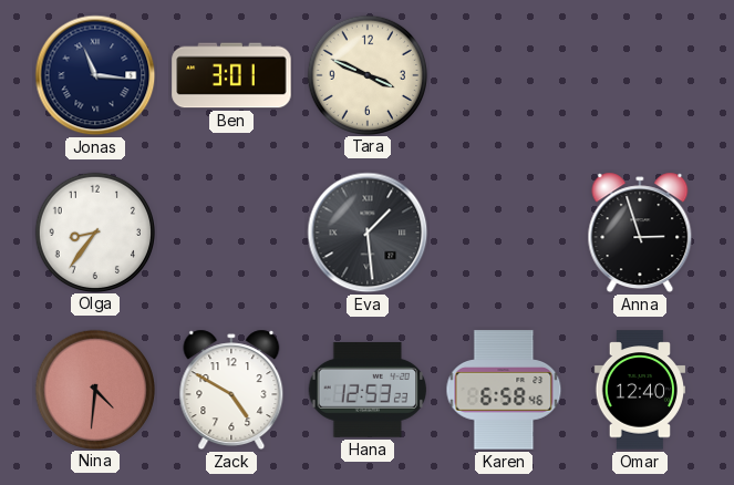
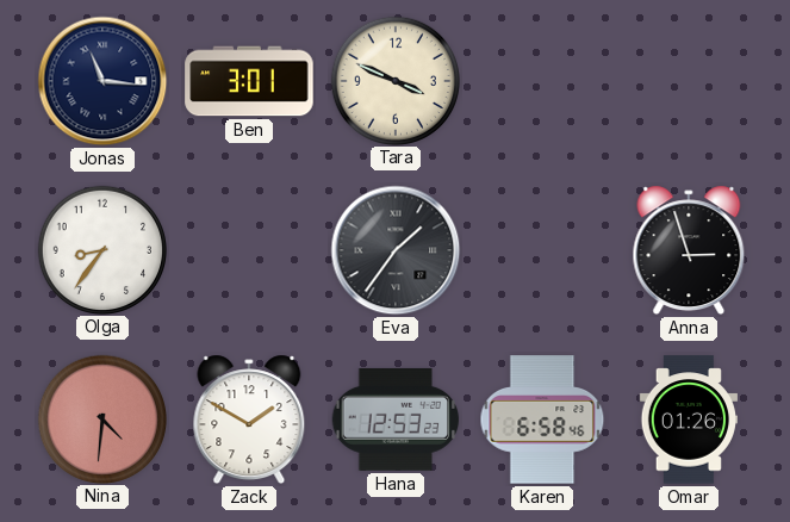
Eva: 1:29 -> 1:36
Zack: 4:50 -> 1:50
Omar: 12:40 -> 01:26
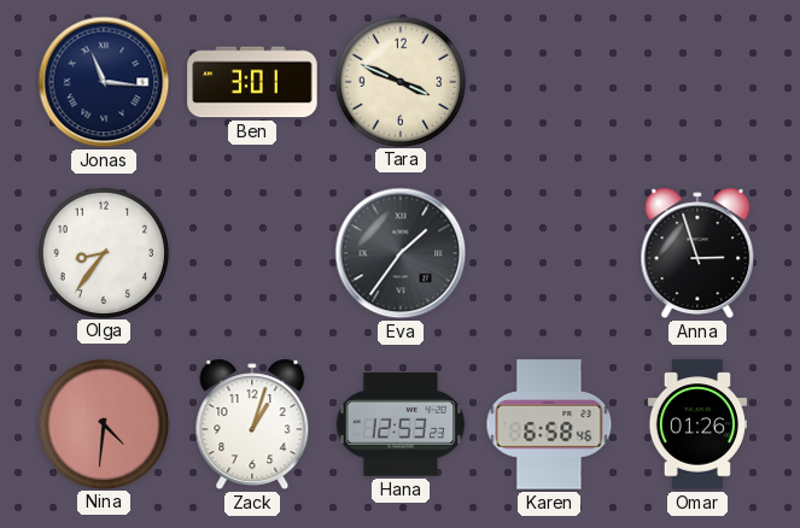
Zack: 1:50 -> 1:03
